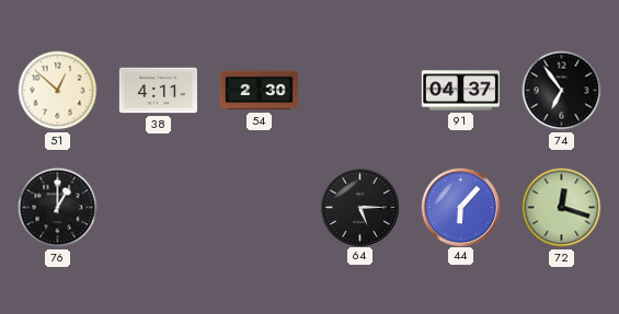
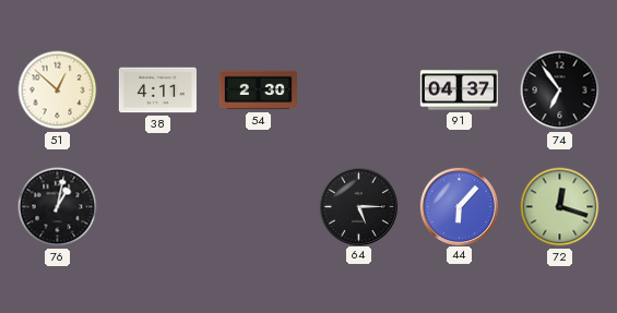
76: 1:00 -> 1:02
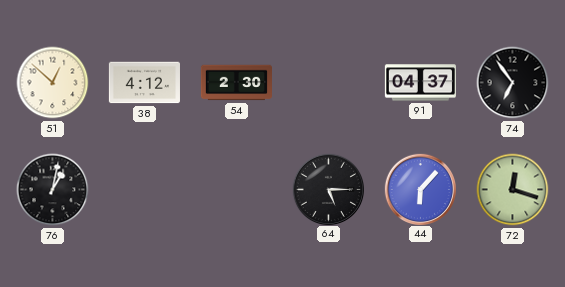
38: 4:11 -> 4:12
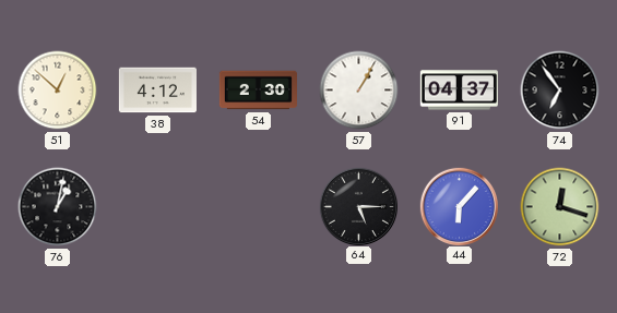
57: none -> 1:05
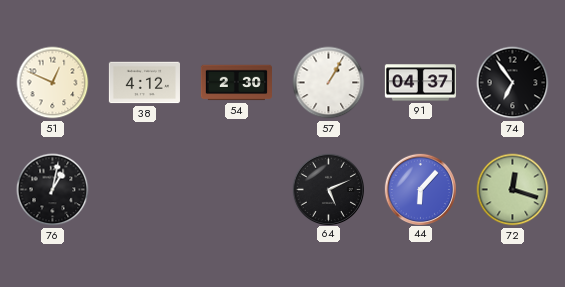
51: 12:52 -> 12:49
64: 5:15 -> 5:11
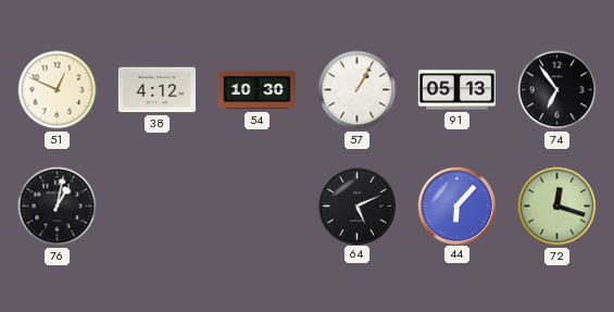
54: 2:30 -> 10:30
91: 04:37 -> 05:13
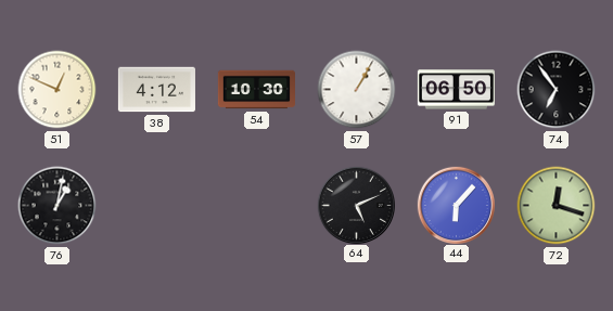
91: 05:13 -> 06:50
